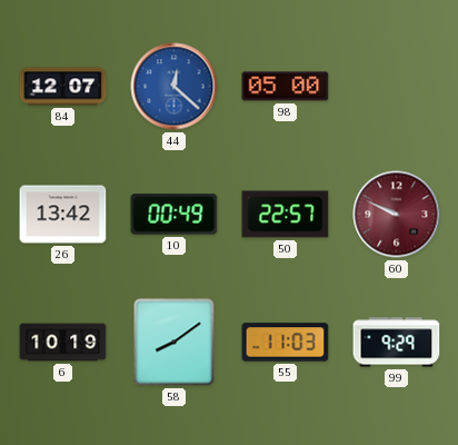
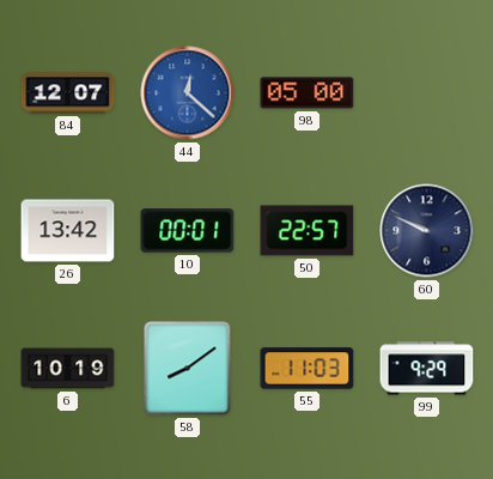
10: 00:49 -> 00:01
60 dial: burgundy -> navy
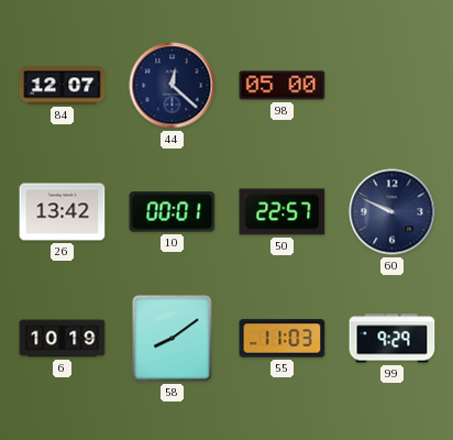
44 dial: blue -> navy
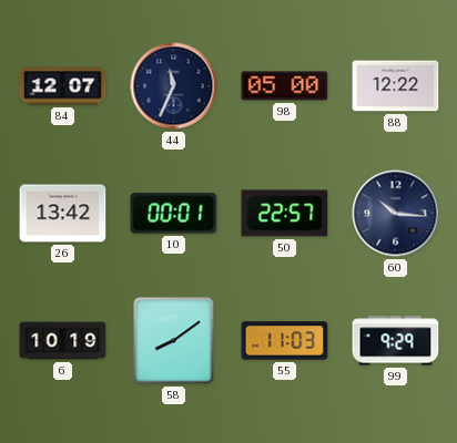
44: 12:22 -> 11:34
88: none -> 12:22
60: 9:49 -> 10:16
